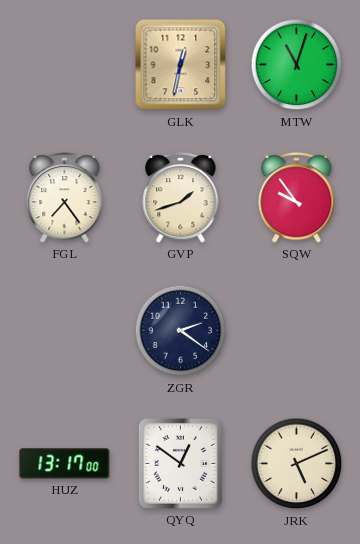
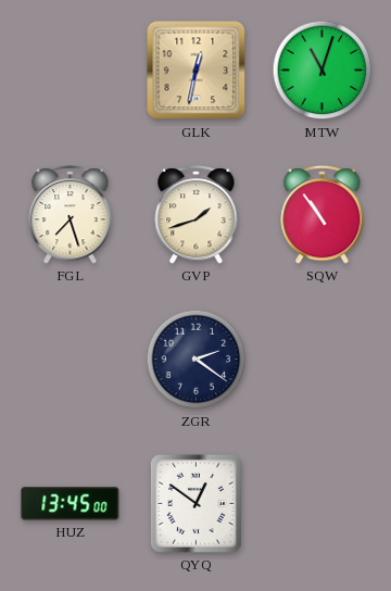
FGL: 7:24 -> 7:27
SQW: 9:54 -> 10:54
HUZ: 13:17 -> 13:45
JRK: 5:11 -> none
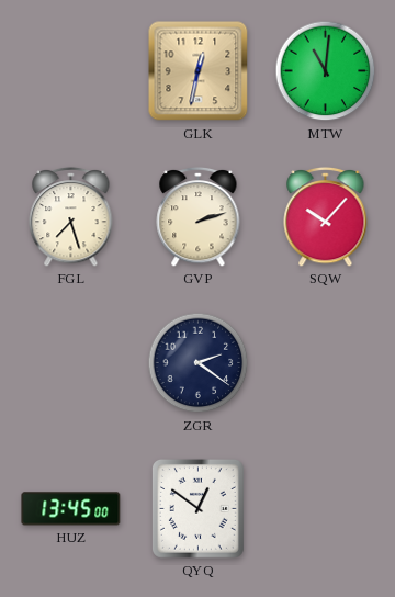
MTW: 11:03 -> 11:01
GVP: 1:42 -> 2:12
SQW: 10:54 -> 10:07
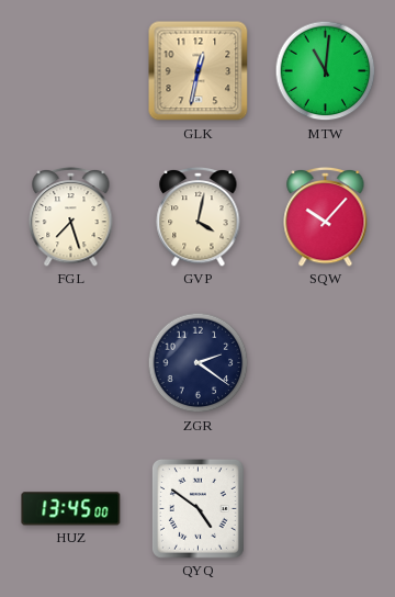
GVP: 2:12 -> 4:02
QYQ: 12:51 -> 4:51
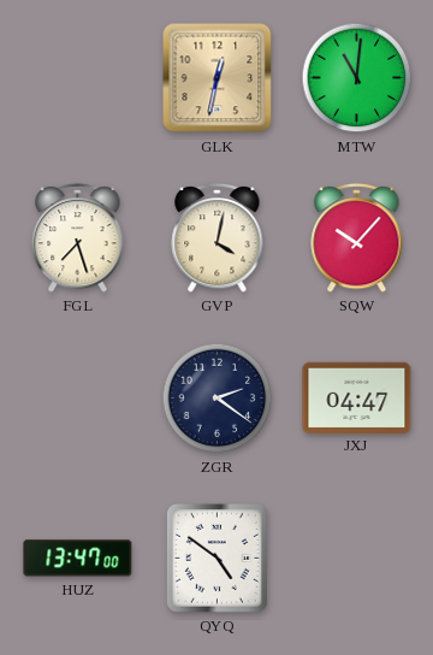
JXJ: none -> 04:47
HUZ: 13:45 -> 13:47
